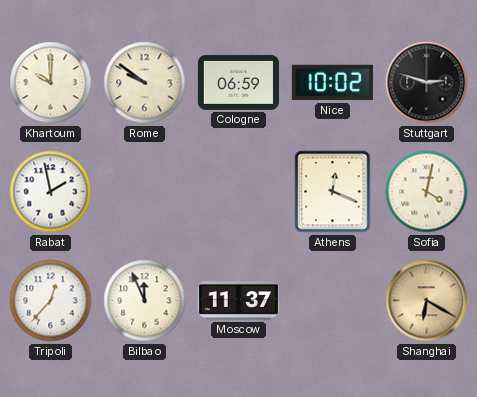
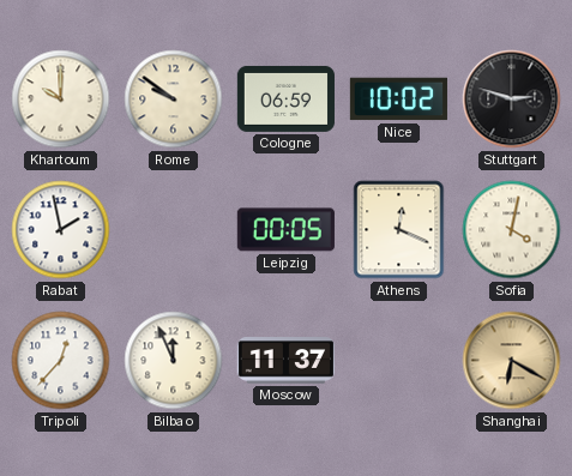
Leipzig: none -> 00:05
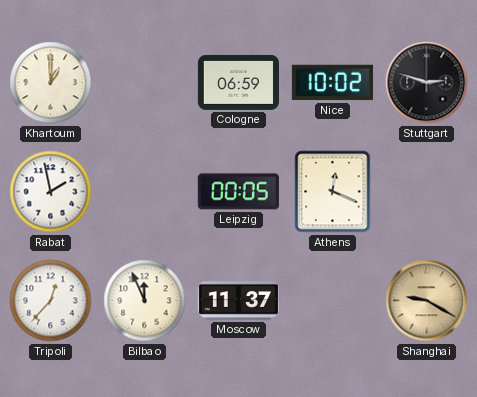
Khartoum: 10:00 -> 1:00
Rome: 9:51 -> none
Sofia: 4:02 -> none
Shanghai: 6:20 -> 9:20
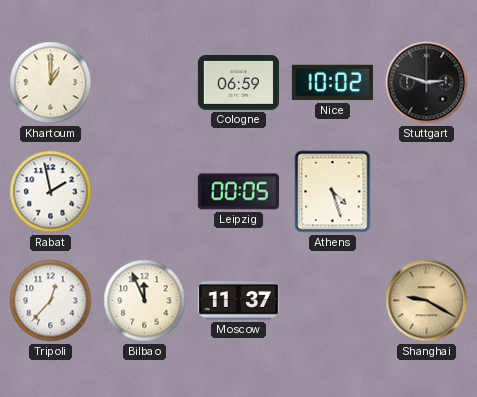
Athens: 12:19 -> 4:27
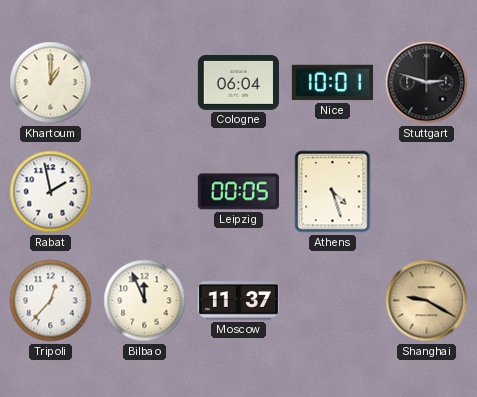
Cologne: 06:59 -> 06:04
Nice: 10:02 -> 10:01
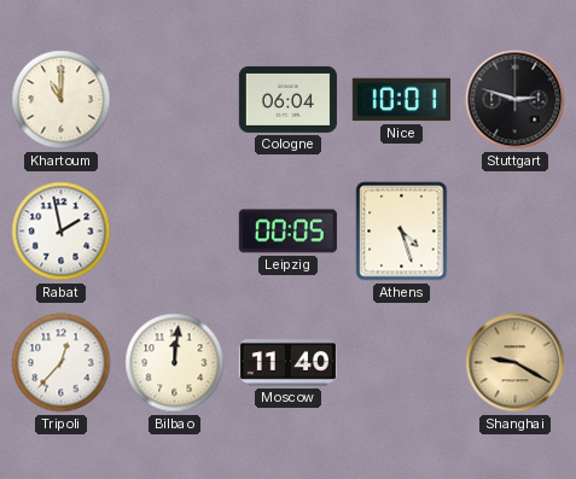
Khartoum: 1:00 -> 11:00
Bilbao: 11:56 -> 12:01
Moscow: 11:37 -> 11:40
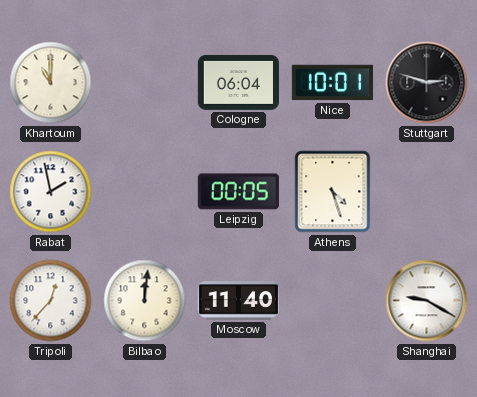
Shanghai dial: champagne -> white
